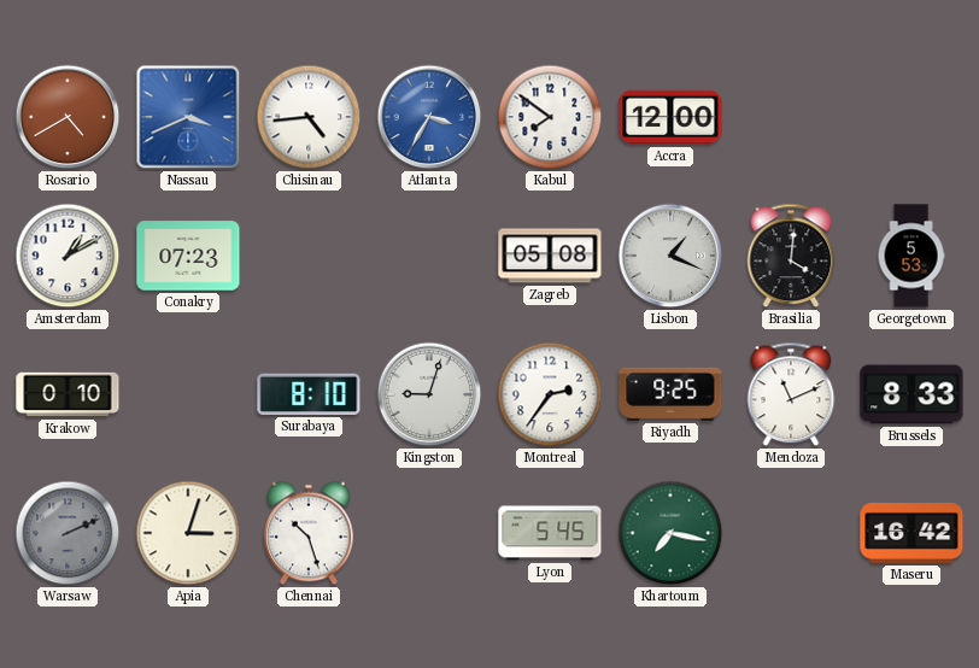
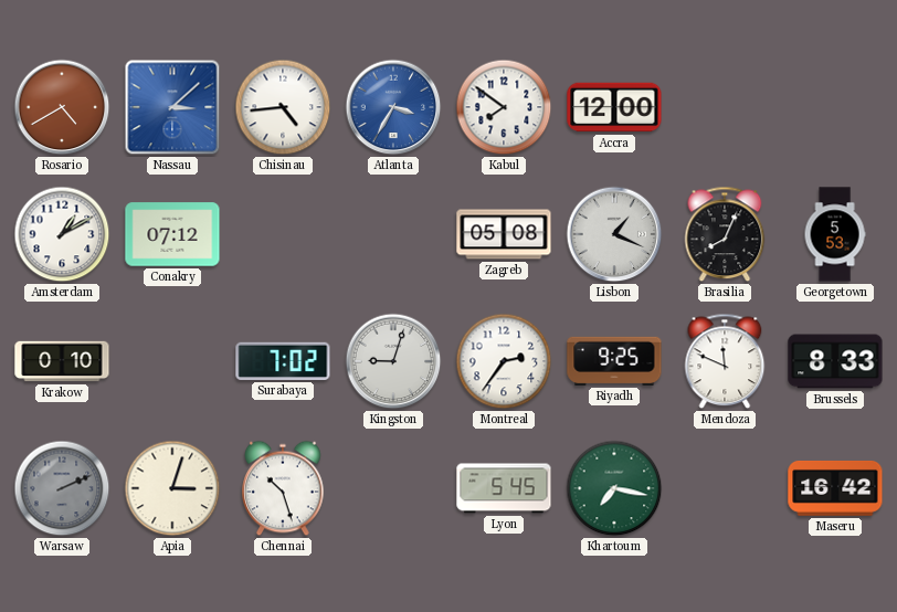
Nassau: 3:41 -> 3:08
Conakry: 07:23 -> 07:12
Brasilia: 4:01 -> 8:04
Surabaya: 8:10 -> 7:02
Mendoza: 11:11 -> 11:49
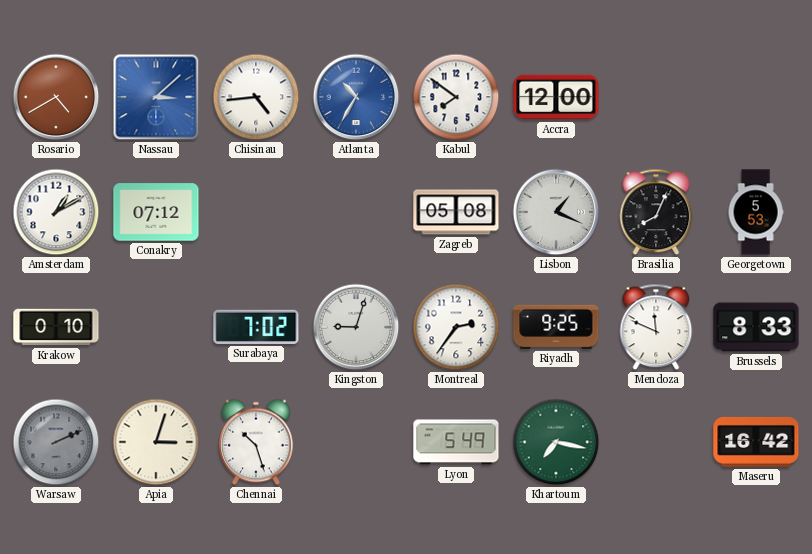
Atlanta: 3:35 -> 10:35
Lyon: 5:45 -> 5:49
